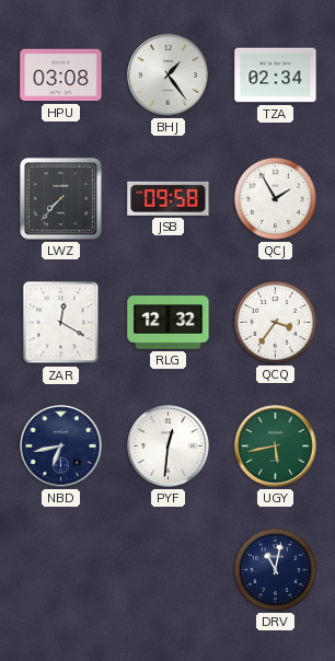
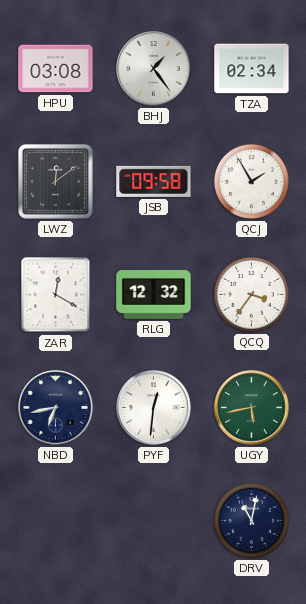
LWZ: 7:37 -> 12:09
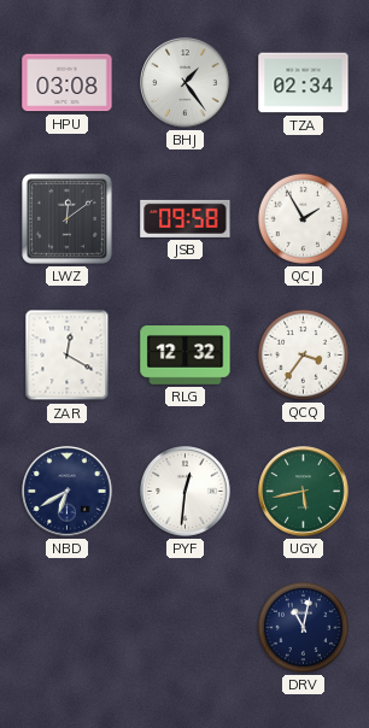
NBD: 6:43 -> 6:40
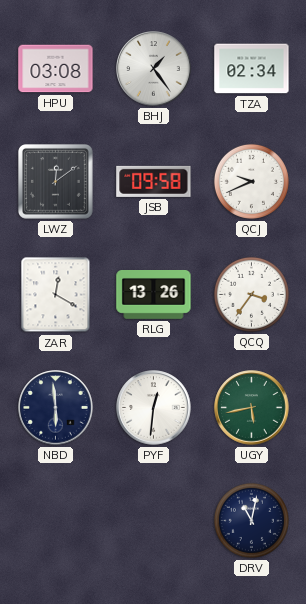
QCJ: 1:55 -> 9:41
RLG: 12:32 -> 13:26
NBD: 6:40 -> 5:59
